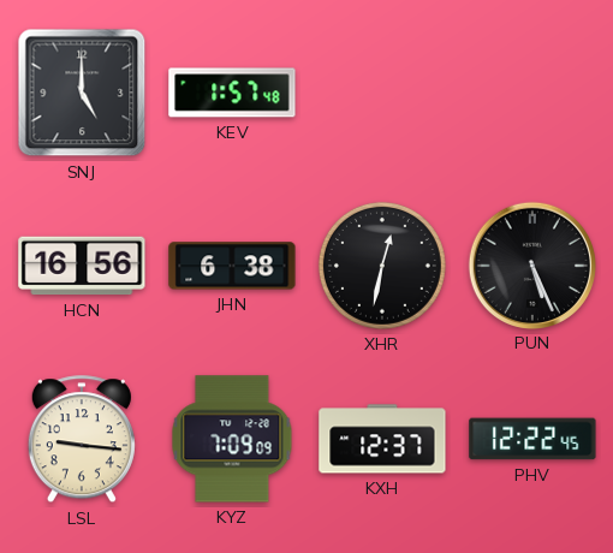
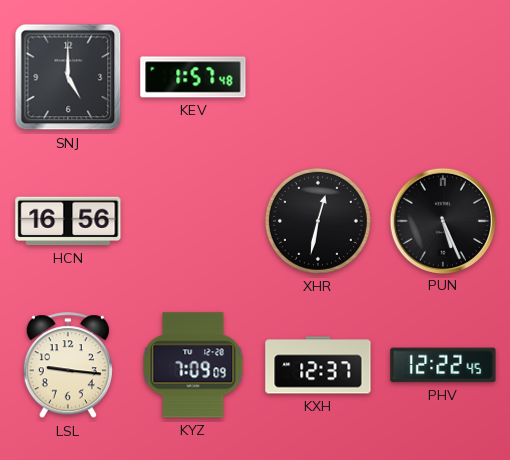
JHN: 6:38 -> none
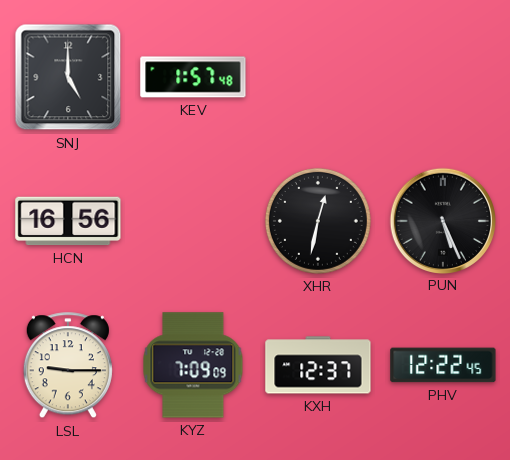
LSL: 9:16 -> 9:15
